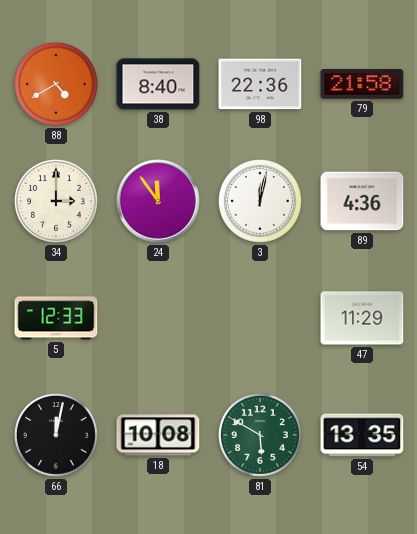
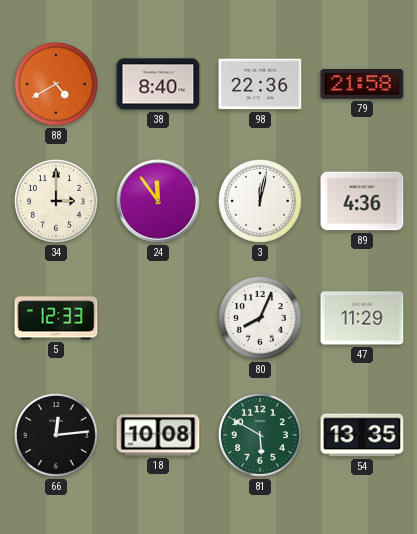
80: none -> 8:04
66: 12:02 -> 12:14
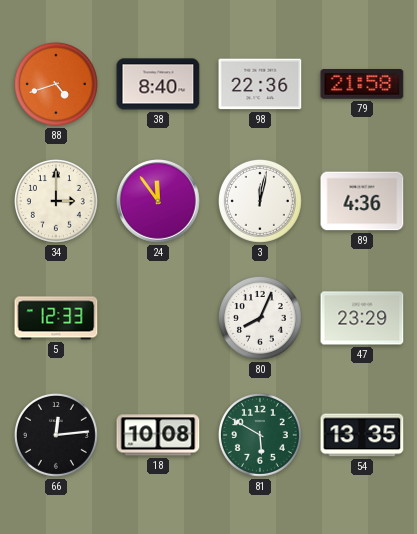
88: 4:40 -> 4:42
47: 11:29 -> 23:29
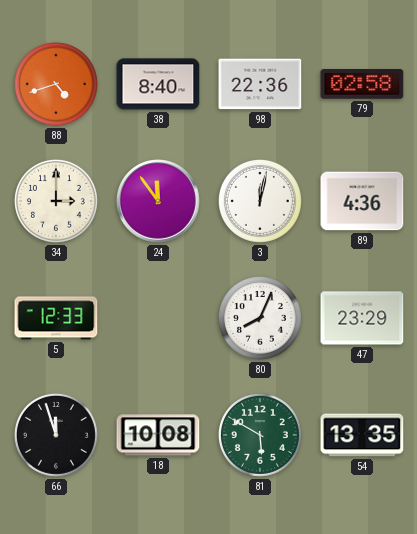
79: 21:58 -> 02:58
66: 12:14 -> 11:57
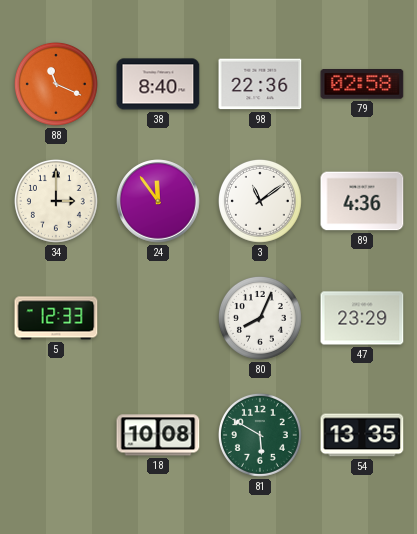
88: 4:42 -> 11:19
3: 12:02 -> 11:09
66: 11:57 -> none
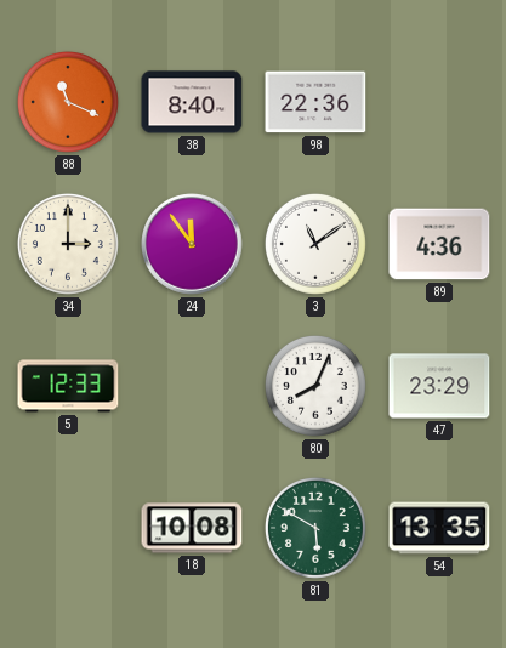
79: 02:58 -> none
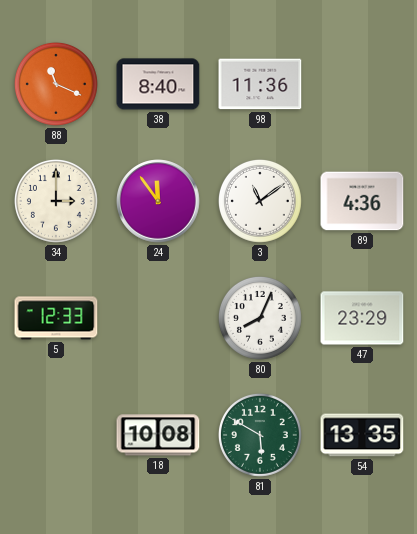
98: 22:36 -> 11:36
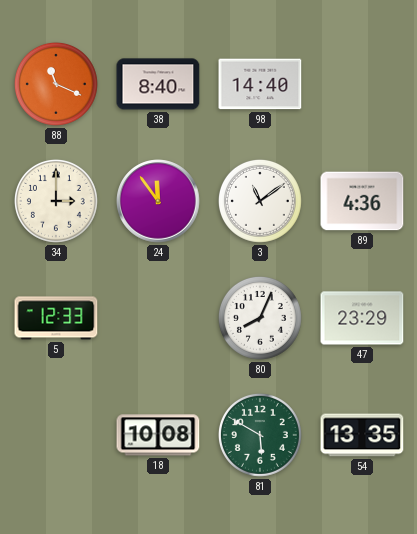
98: 11:36 -> 14:40
